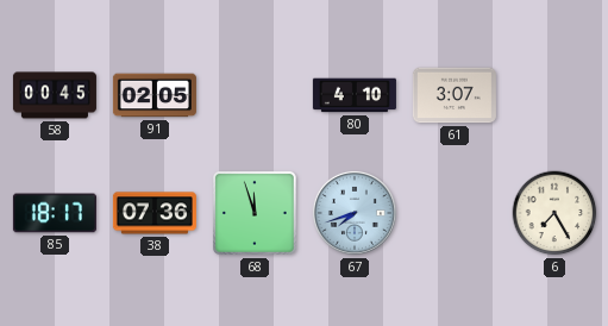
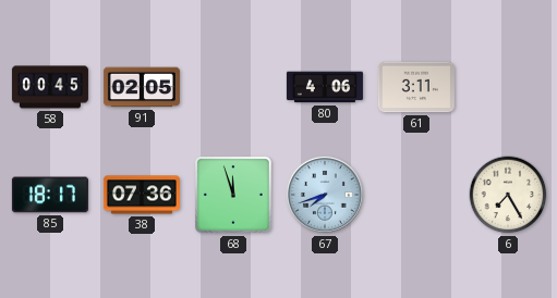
80: 4:10 -> 4:06
61: 3:07 -> 3:11
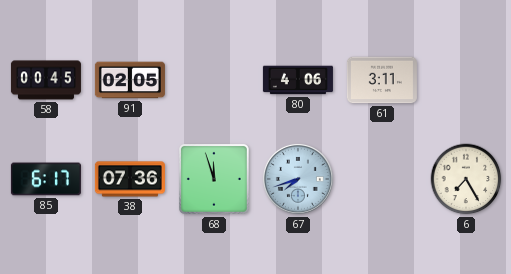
85: 18:17 -> 6:17
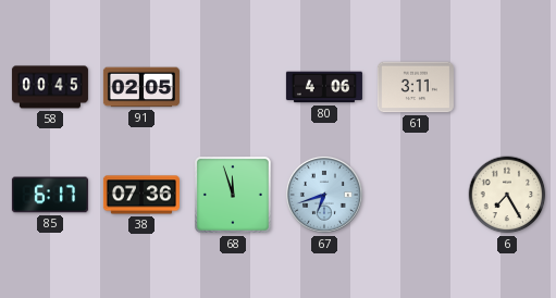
67: 7:42 -> 6:42
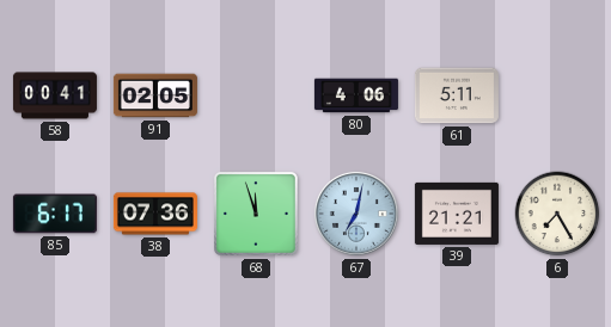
58: 00:45 -> 00:41
61: 3:11 -> 5:11
67: 6:42 -> 7:02
39: none -> 21:21
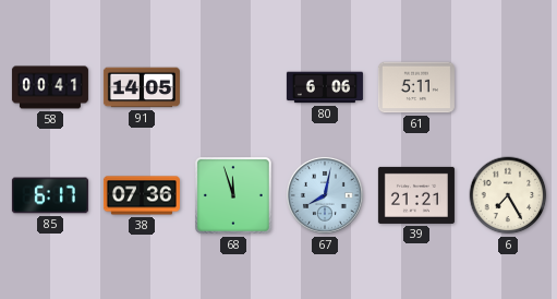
91: 02:05 -> 14:05
80: 4:06 -> 6:06
67: 7:02 -> 8:02
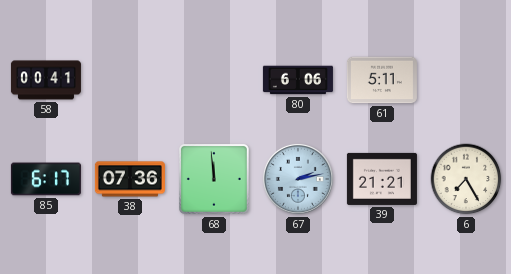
91: 14:05 -> none
68: 11:57 -> 11:59
67: 8:02 -> 2:13
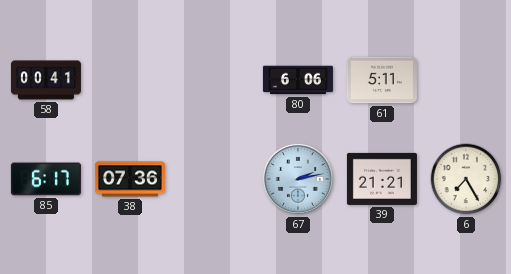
68: 11:59 -> none
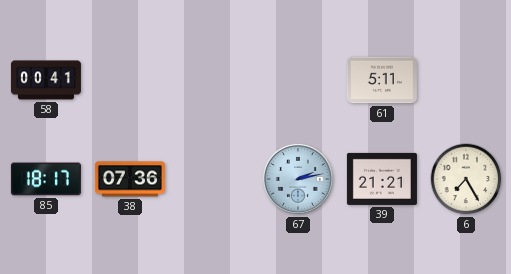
80: 6:06 -> none
85: 6:17 -> 18:17
